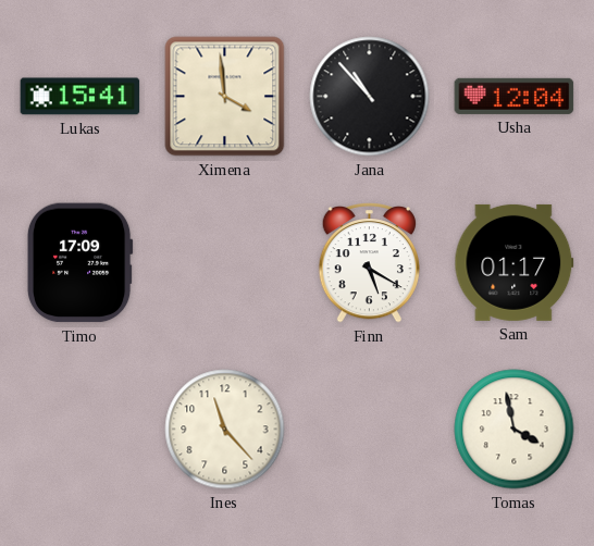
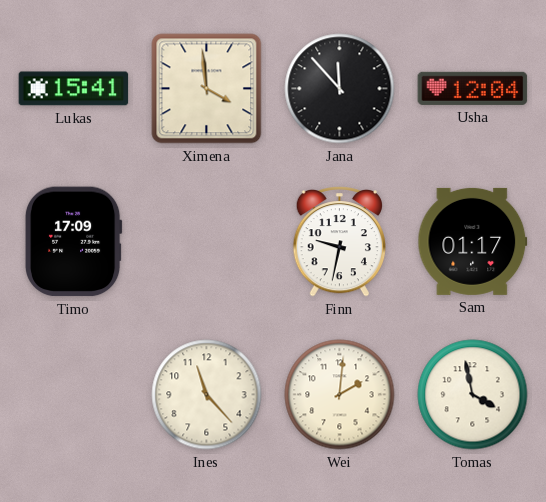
Jana: 10:53 -> 11:53
Finn: 5:20 -> 9:32
Wei: none -> 2:01
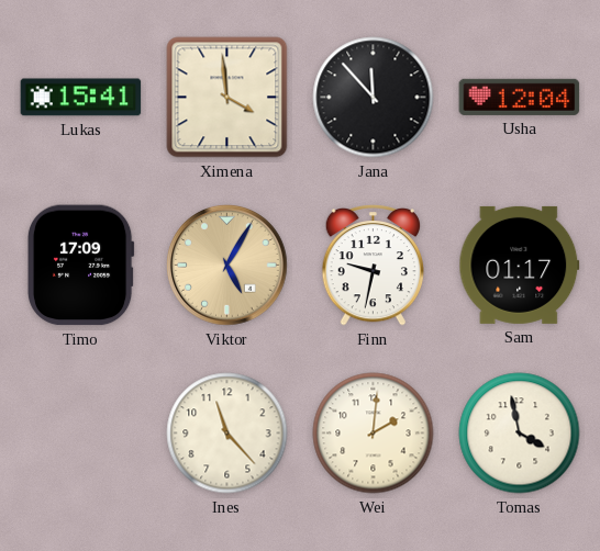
Viktor: none -> 5:05
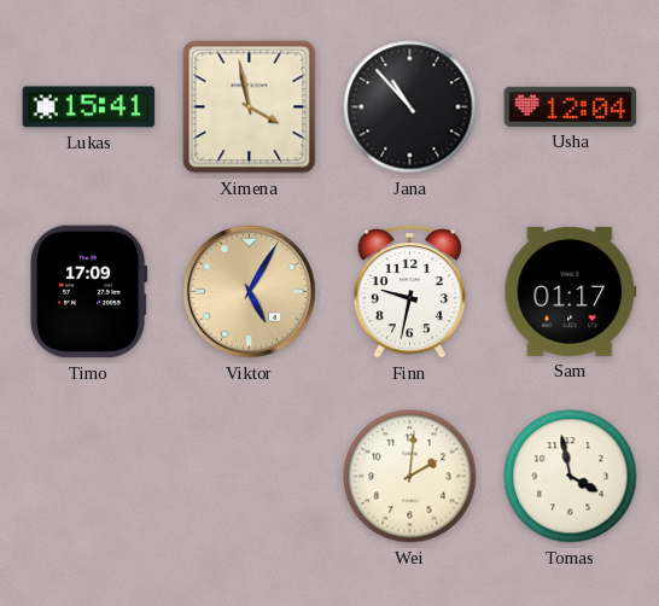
Ximena: 3:59 -> 3:58
Jana: 11:53 -> 10:53
Ines: 11:23 -> none
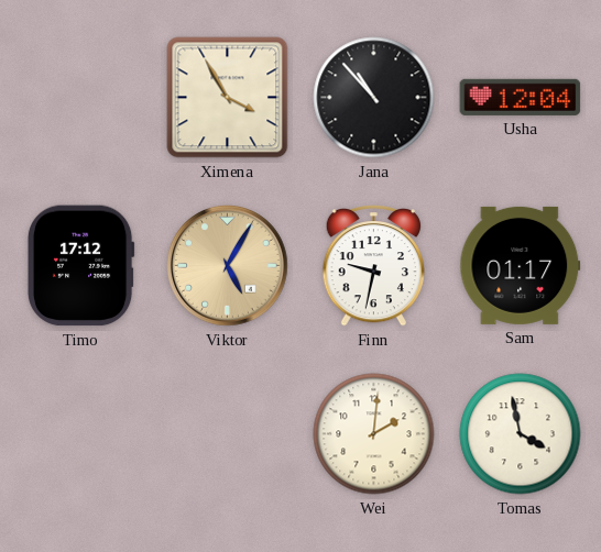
Lukas: 15:41 -> none
Ximena: 3:58 -> 3:55
Timo: 17:09 -> 17:12
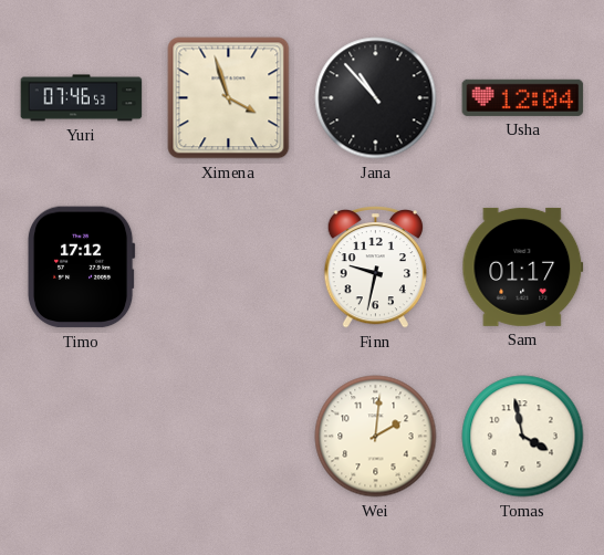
Yuri: none -> 07:46
Ximena: 3:55 -> 3:57
Viktor: 5:05 -> none
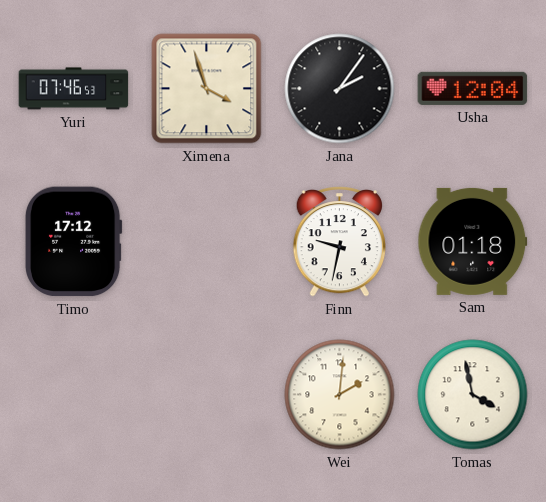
Jana: 10:53 -> 2:06
Sam: 01:17 -> 01:18
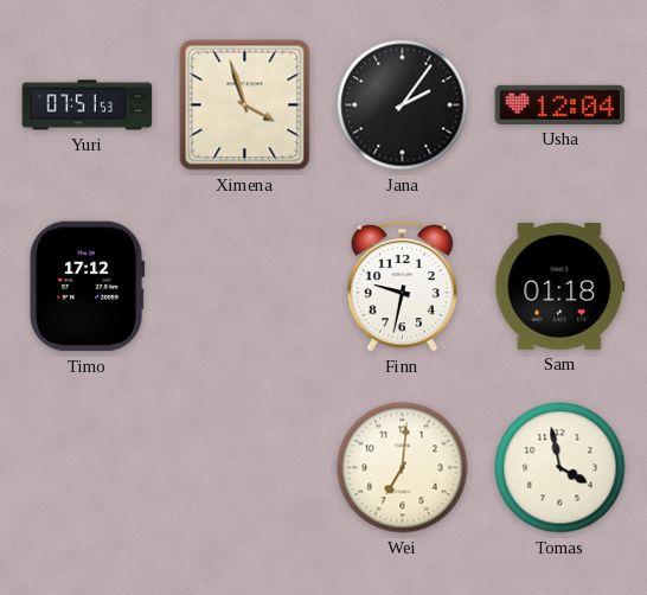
Yuri: 07:46 -> 07:51
Wei: 2:01 -> 7:01
